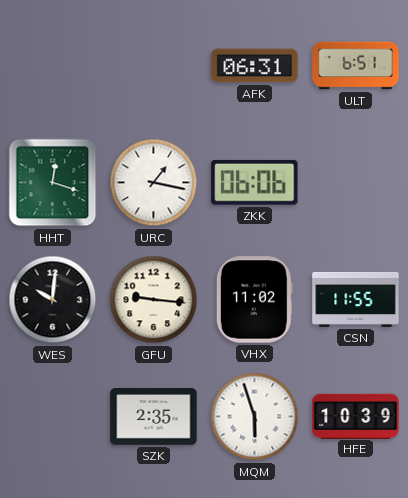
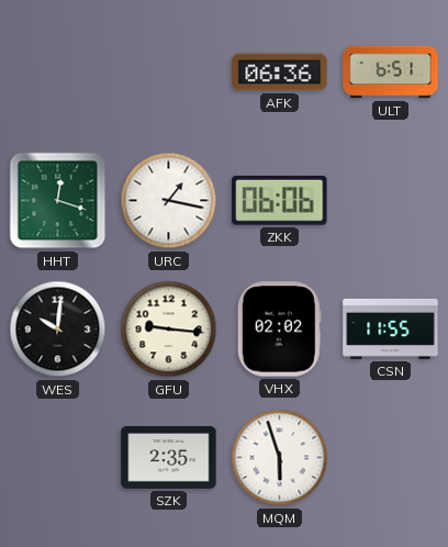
AFK: 06:31 -> 06:36
VHX: 11:02 -> 02:02
HFE: 10:39 -> none
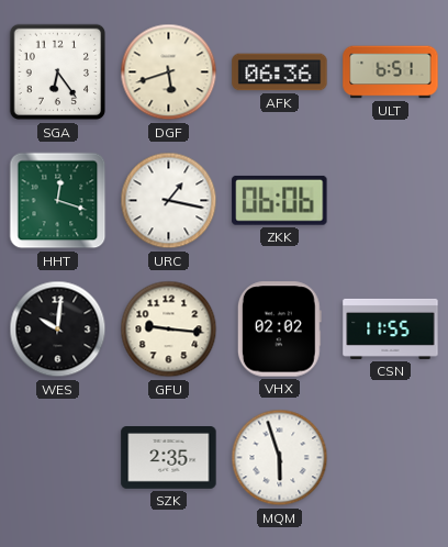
SGA: none -> 6:24
DGF: none -> 5:42
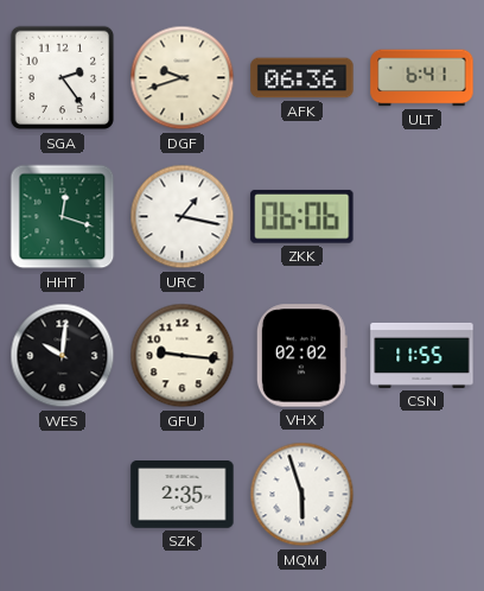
SGA: 6:24 -> 2:24
DGF: 5:42 -> 9:42
ULT: 6:51 -> 6:41
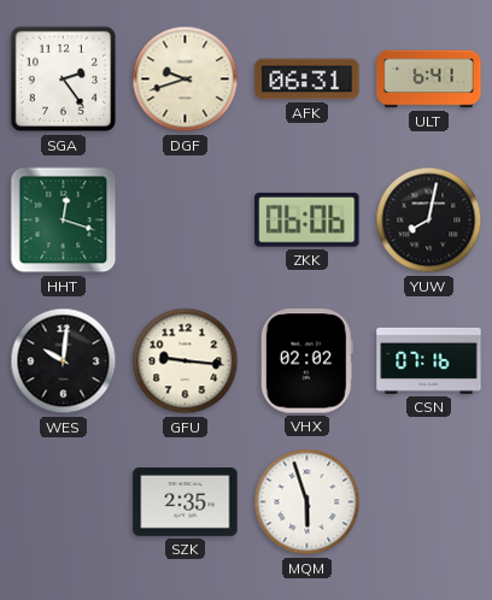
AFK: 06:36 -> 06:31
URC: 1:17 -> none
YUW: none -> 8:02
CSN: 11:55 -> 07:16
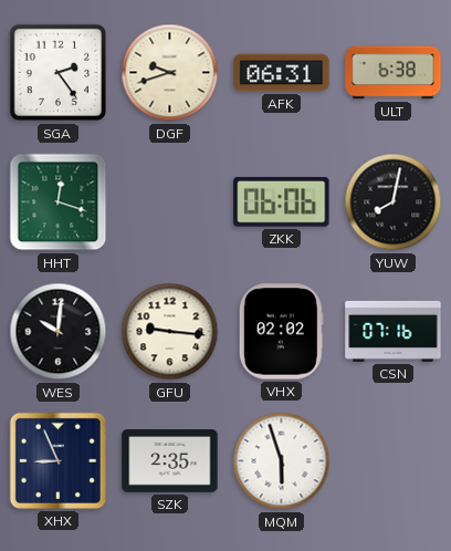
ULT: 6:41 -> 6:38
XHX: none -> 8:56
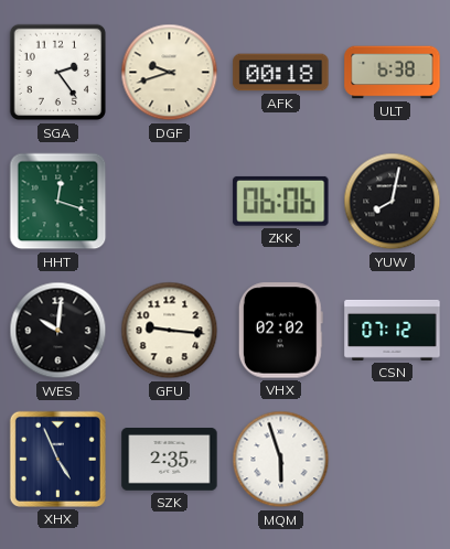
AFK: 06:31 -> 00:18
CSN: 07:16 -> 07:12
XHX: 8:56 -> 4:56
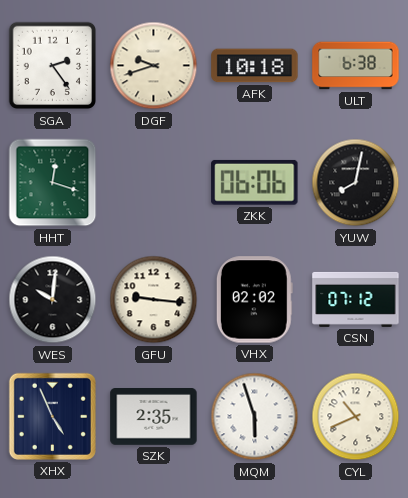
AFK: 00:18 -> 10:18
CYL: none -> 10:41
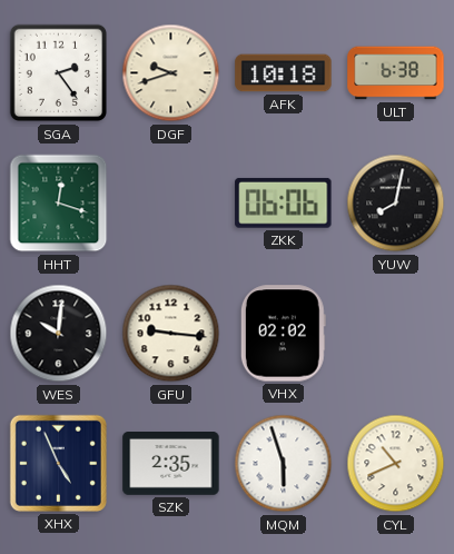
CSN: 07:12 -> none
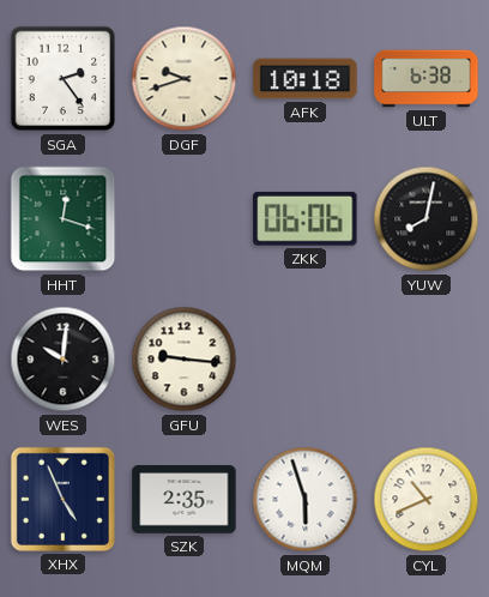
VHX: 02:02 -> none
